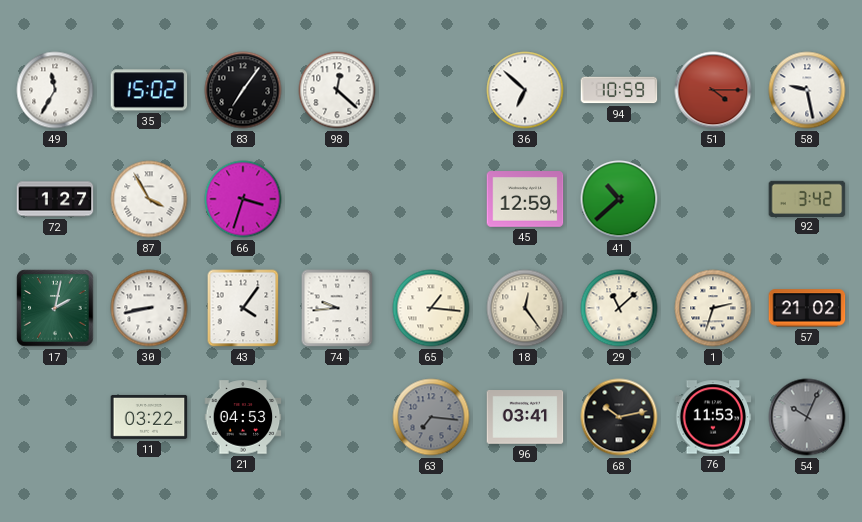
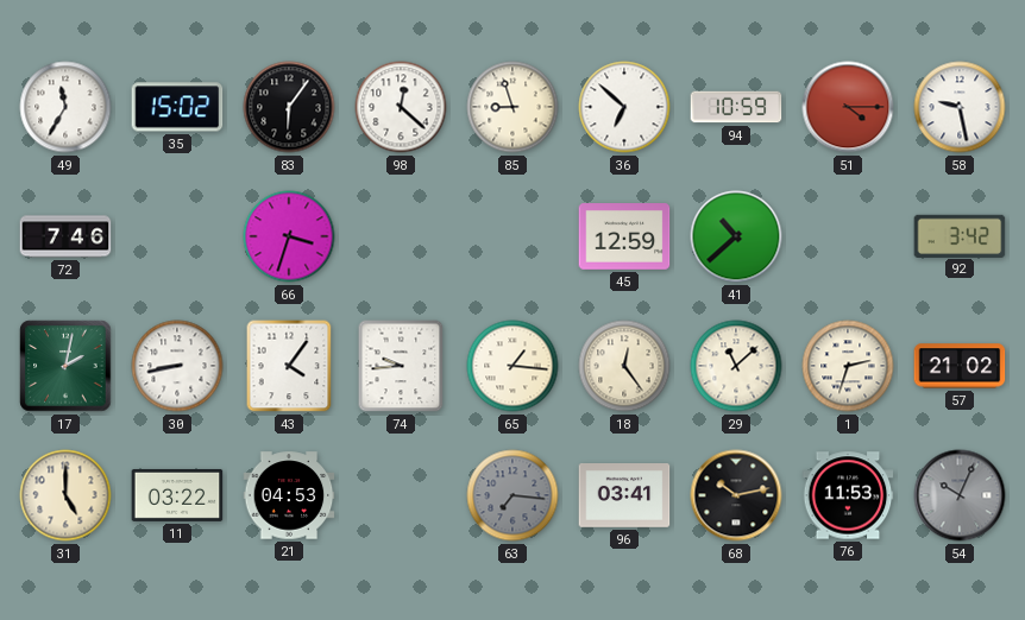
83: 7:06 -> 6:06
85: none -> 8:57
72: 1:27 -> 7:46
87: 3:55 -> none
31: none -> 5:00
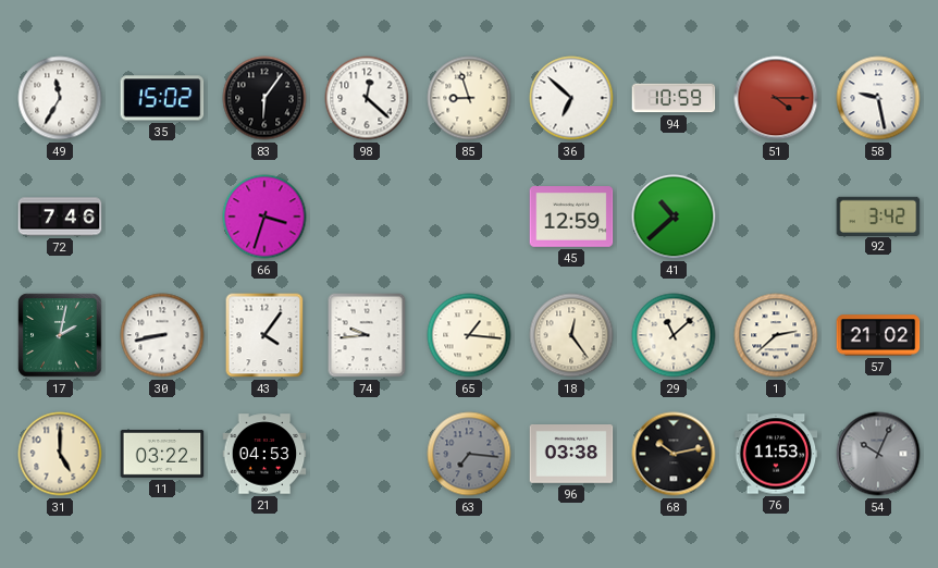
1: 2:33 -> 2:38
96: 03:41 -> 03:38
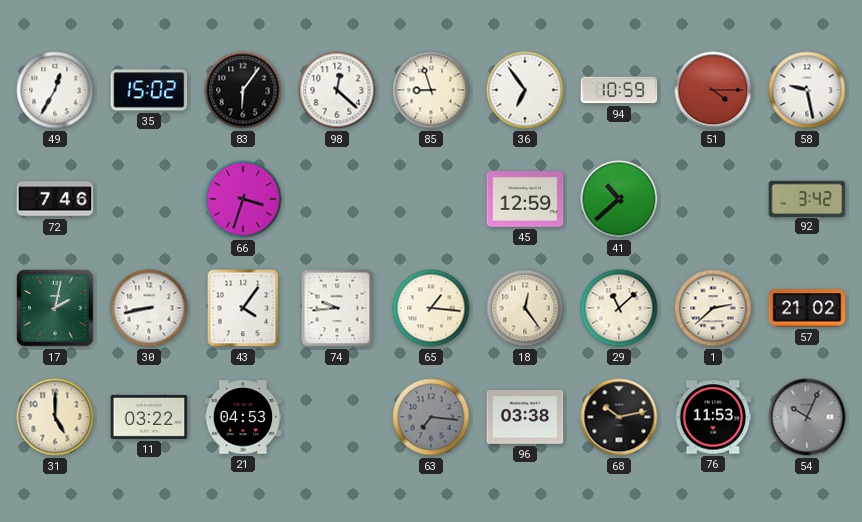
49: 11:35 -> 12:35
36: 6:52 -> 6:54
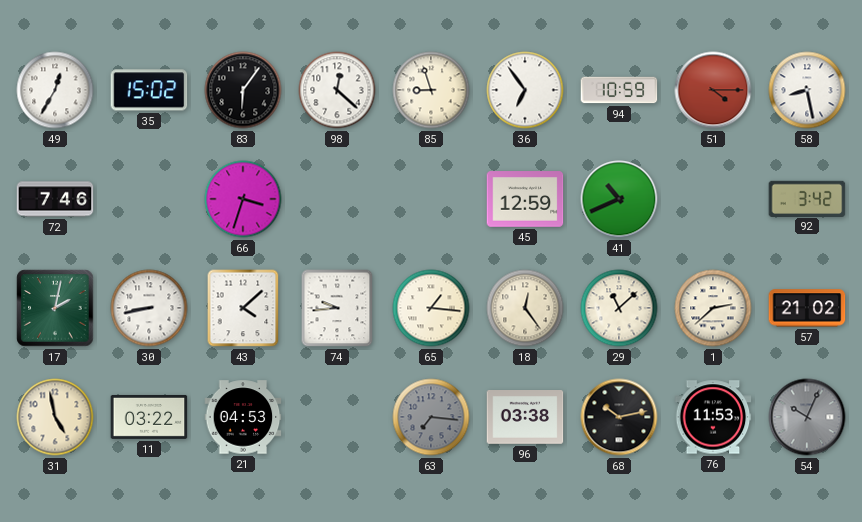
58: 9:28 -> 8:28
41: 10:38 -> 10:41
43: 4:06 -> 4:08
31: 5:00 -> 4:58
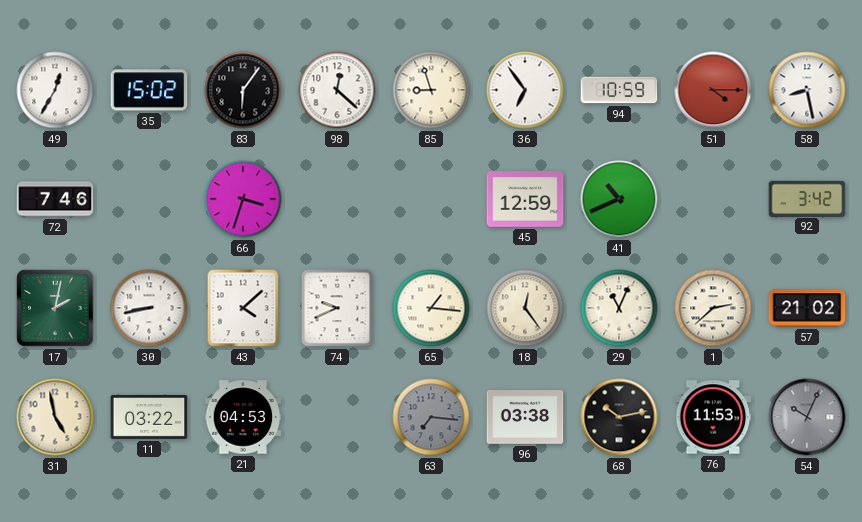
74: 9:44 -> 9:41
29: 11:08 -> 11:04
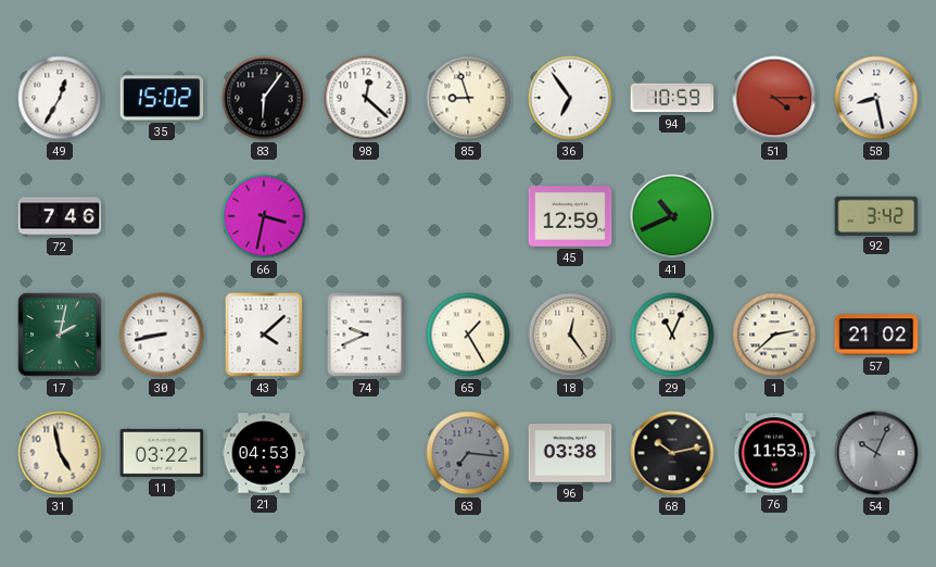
66: 3:33 -> 3:32
65: 1:16 -> 1:25
